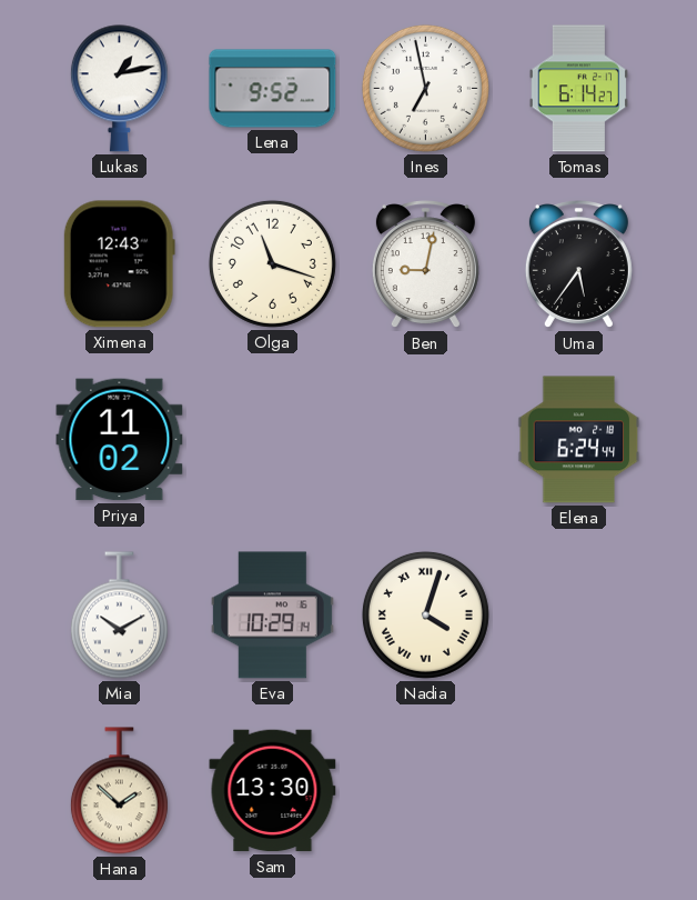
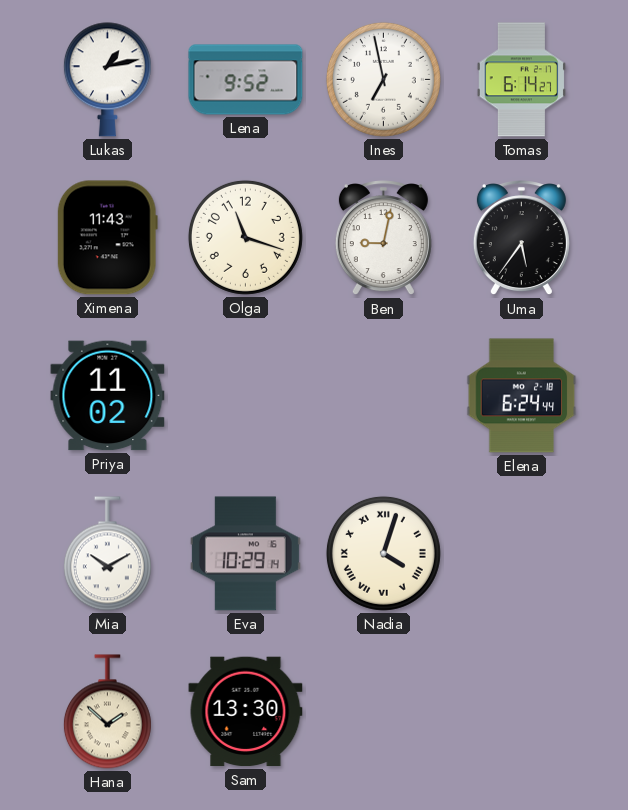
Ximena: 12:43 -> 11:43
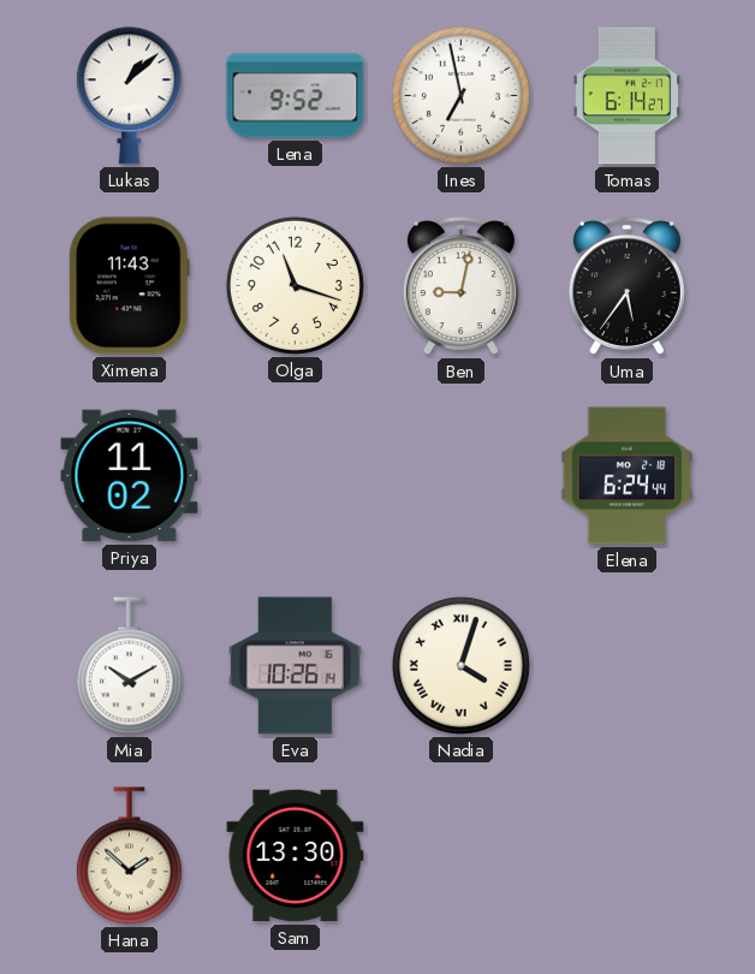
Lukas: 1:13 -> 1:08
Eva: 10:29 -> 10:26
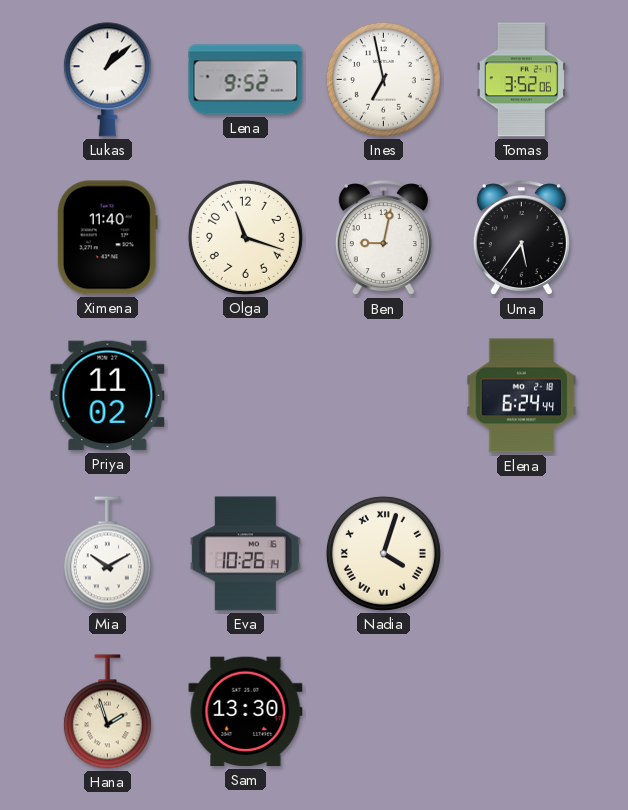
Tomas: 6:14 -> 3:52
Ximena: 11:43 -> 11:40
Hana: 1:52 -> 1:57
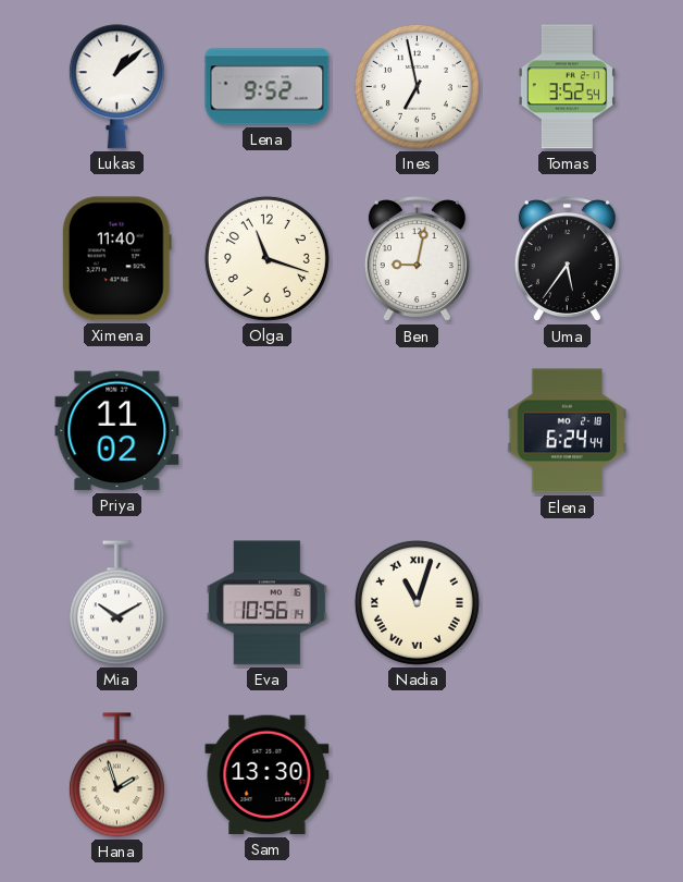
Tomas: 3:52:06 -> 3:52:54
Eva: 10:26 -> 10:56
Nadia: 4:03 -> 11:03
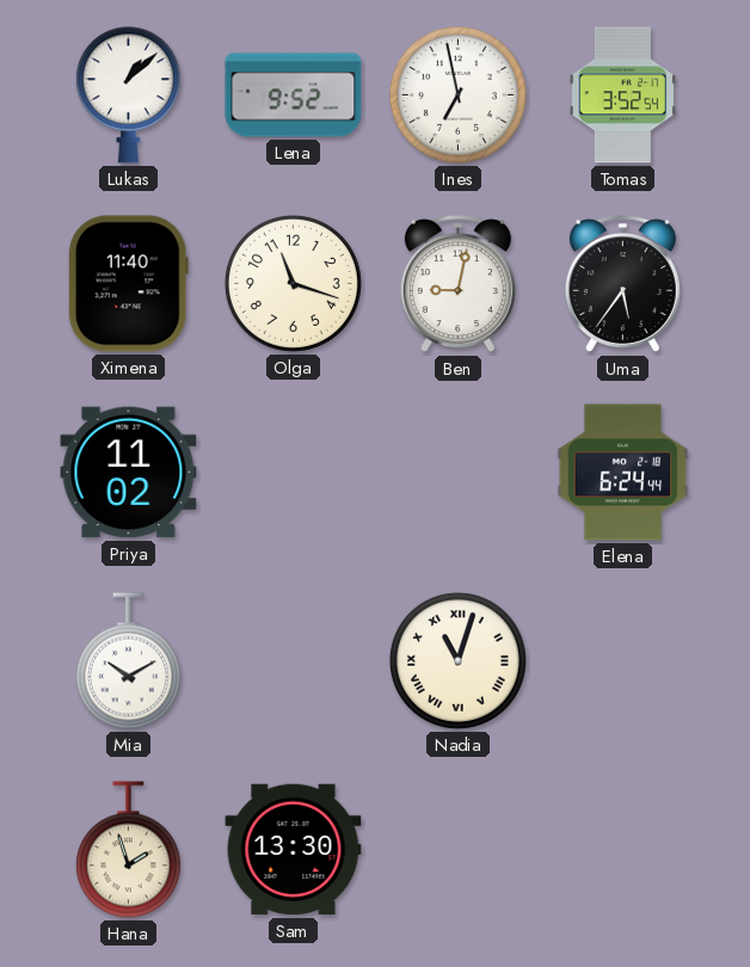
Eva: 10:56 -> none
